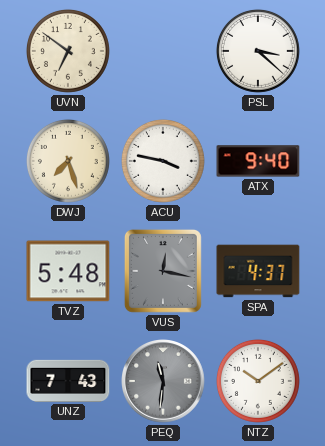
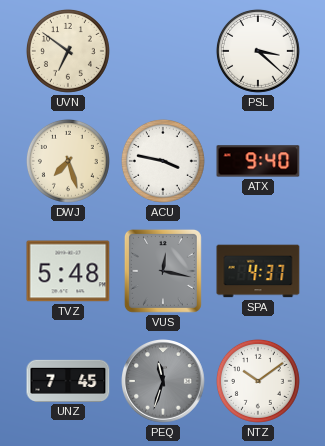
UNZ: 7:43 -> 7:45
PEQ: 11:31 -> 11:33
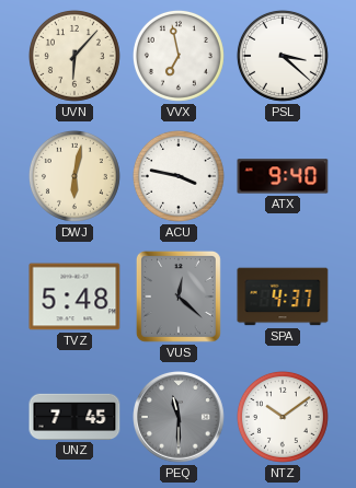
UVN: 6:51 -> 6:07
VVX: none -> 6:58
DWJ: 7:27 -> 6:02
VUS: 12:17 -> 12:22
PEQ: 11:33 -> 11:30
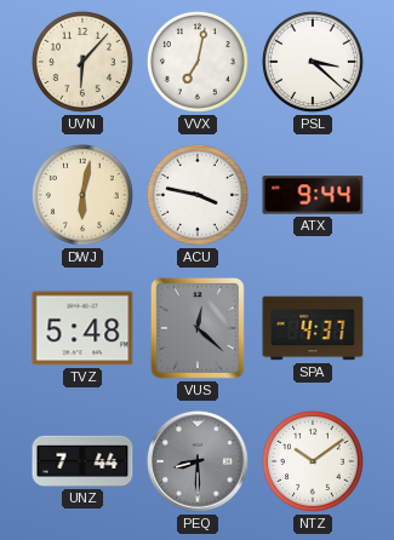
VVX: 6:58 -> 7:02
ATX: 9:40 -> 9:44
UNZ: 7:45 -> 7:44
PEQ: 11:30 -> 8:30
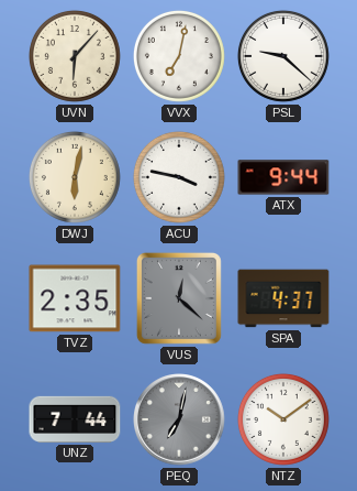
PSL: 3:22 -> 9:22
TVZ: 5:48 -> 2:35
PEQ: 8:30 -> 7:02
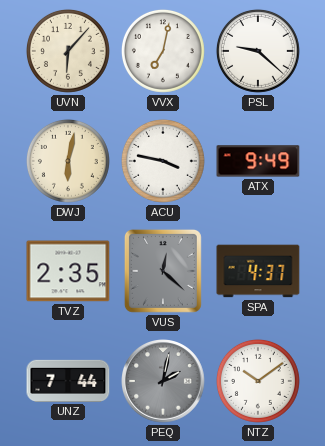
ATX: 9:44 -> 9:49
PEQ: 7:02 -> 2:02
